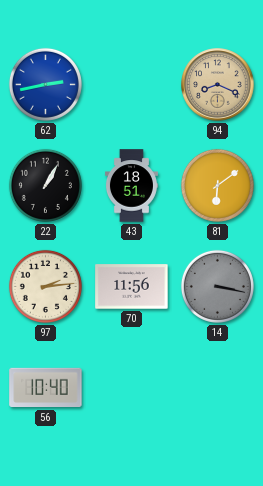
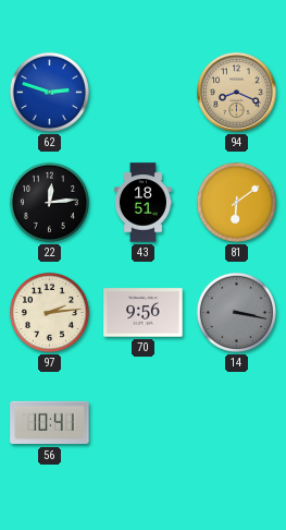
62: 2:43 -> 2:48
22: 1:05 -> 12:14
70: 11:56 -> 9:56
56: 10:40 -> 10:41
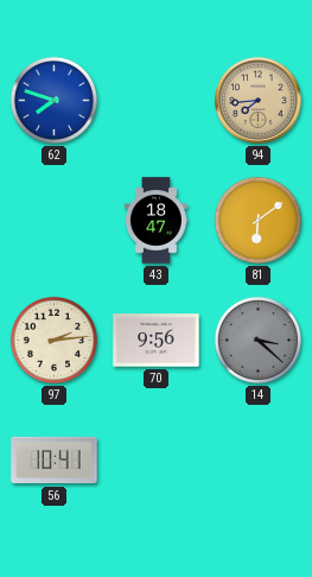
62: 2:48 -> 7:48
94: 8:19 -> 7:44
22: 12:14 -> none
43: 18:51 -> 18:47
14: 3:17 -> 3:22
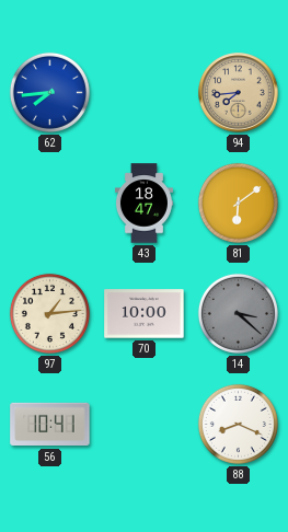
62: 7:48 -> 7:44
97: 2:14 -> 1:14
70: 9:56 -> 10:00
88: none -> 8:19
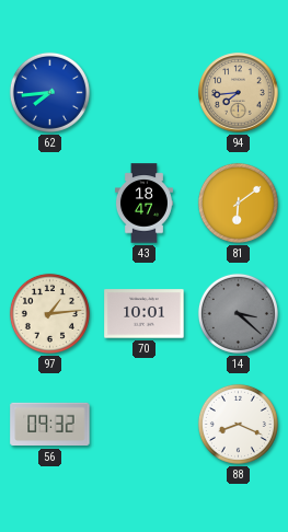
70: 10:00 -> 10:01
56: 10:41 -> 09:32
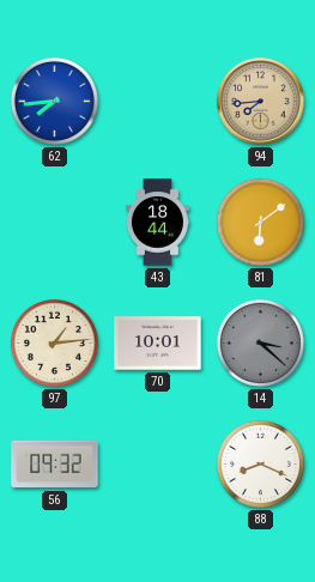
43: 18:47 -> 18:44
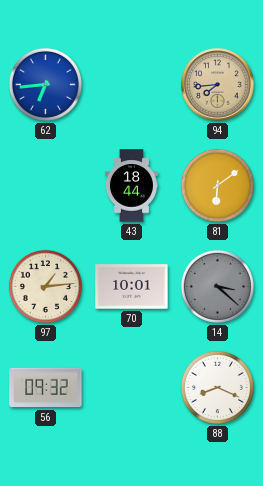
62: 7:44 -> 6:44
